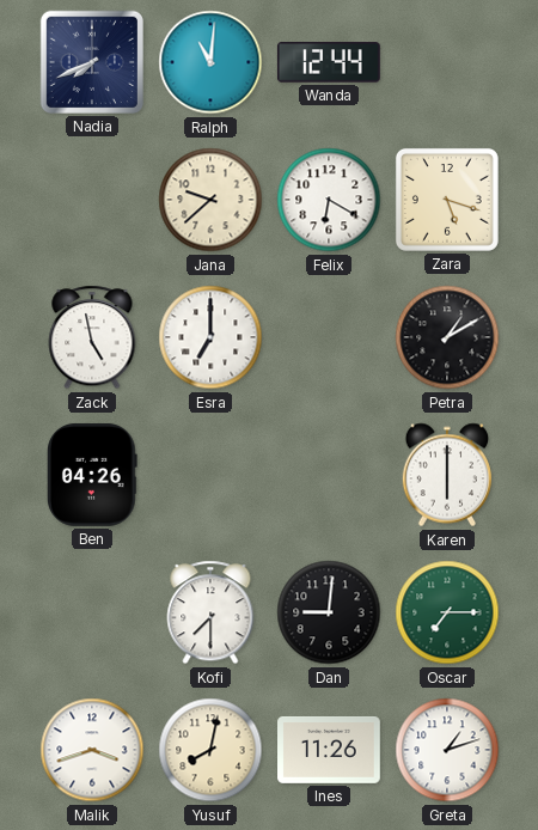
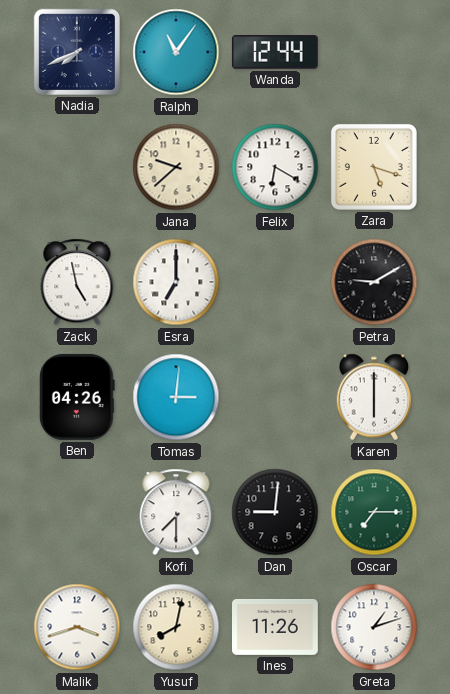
Ralph: 11:01 -> 11:06
Petra: 1:10 -> 9:10
Tomas: none -> 3:01
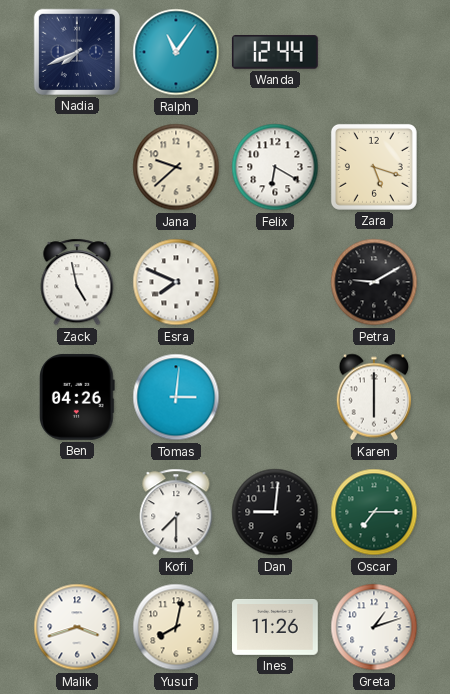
Esra: 7:00 -> 7:49
